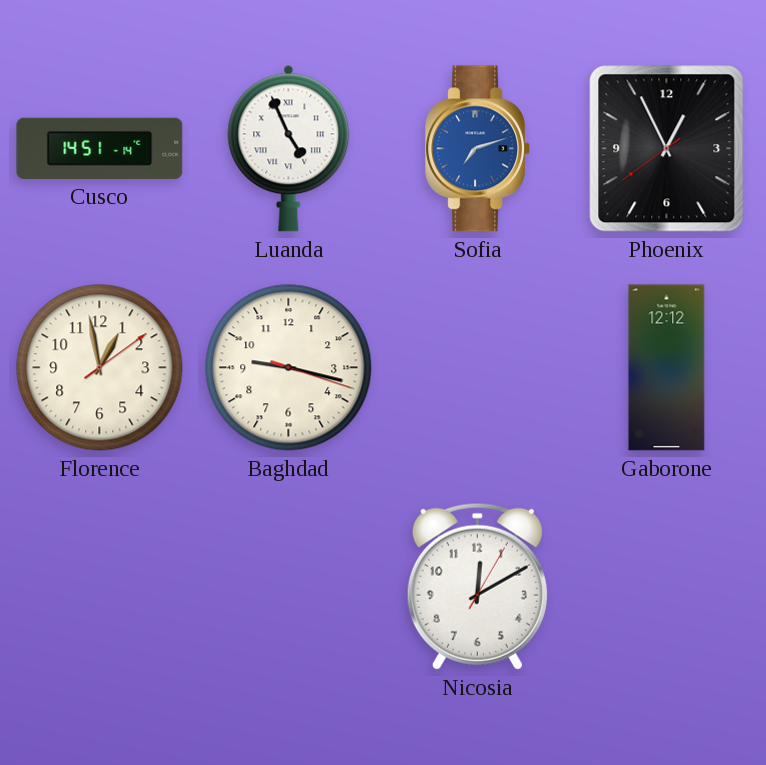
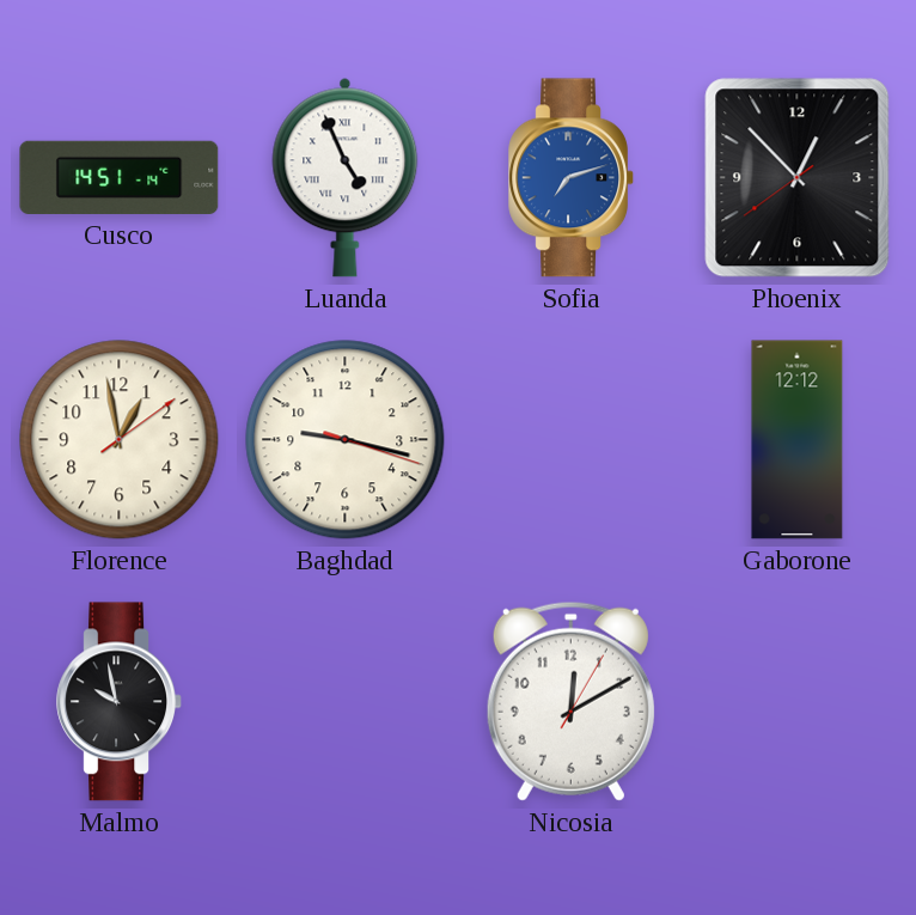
Phoenix: 12:55 -> 12:52
Malmo: none -> 9:58
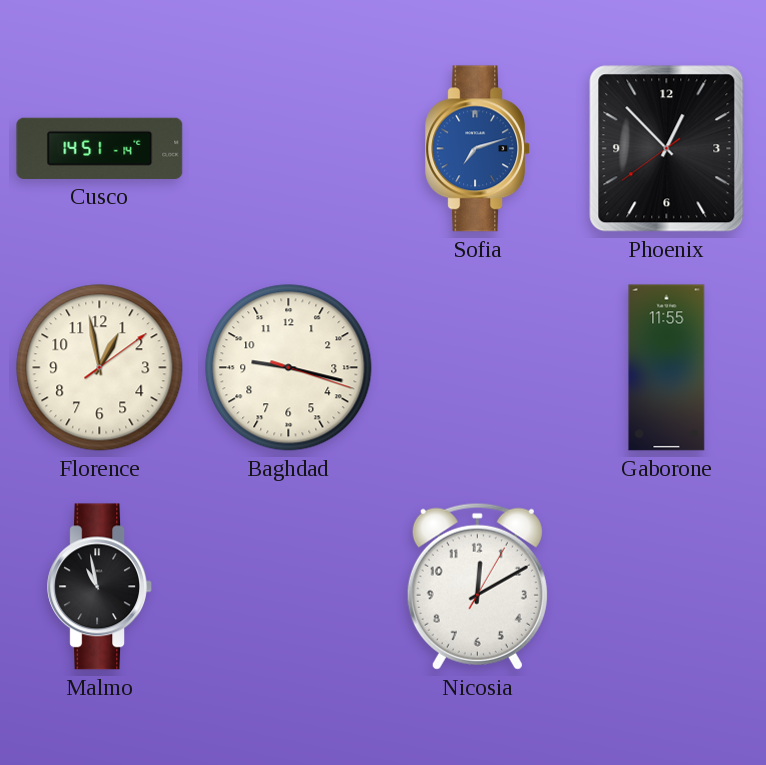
Luanda: 4:56 -> none
Gaborone: 12:12 -> 11:55
Malmo: 9:58 -> 10:58
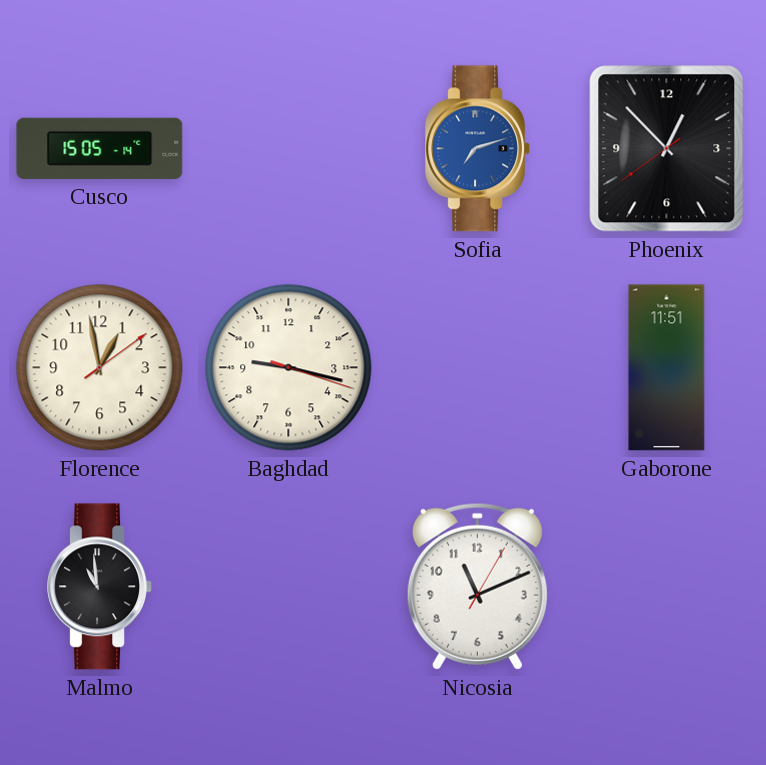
Cusco: 14:51 -> 15:05
Gaborone: 11:55 -> 11:51
Malmo: 10:58 -> 10:59
Nicosia: 12:10 -> 11:11
